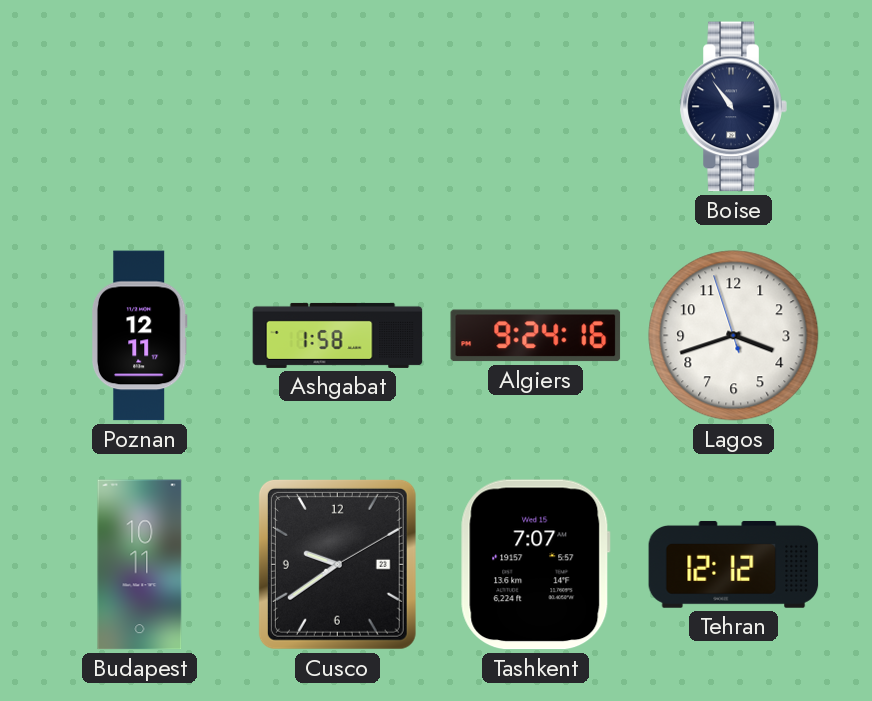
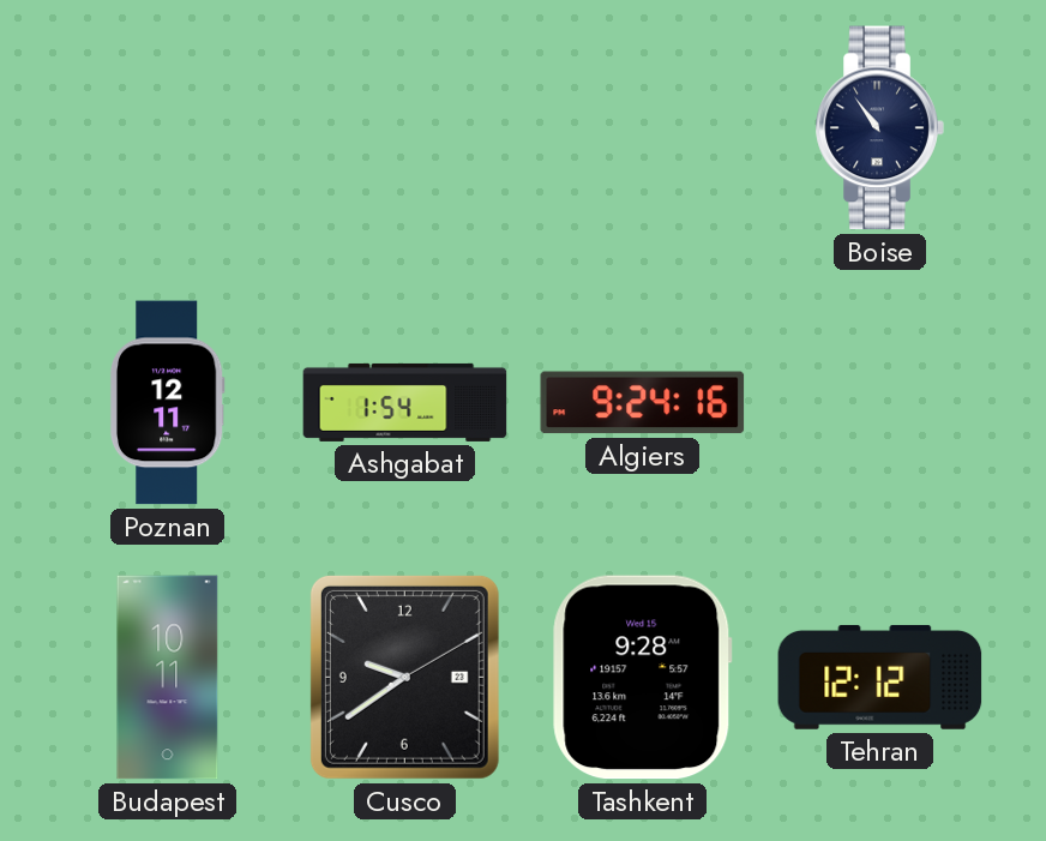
Ashgabat: 1:58 -> 1:54
Lagos: 3:41 -> none
Tashkent: 7:07 -> 9:28
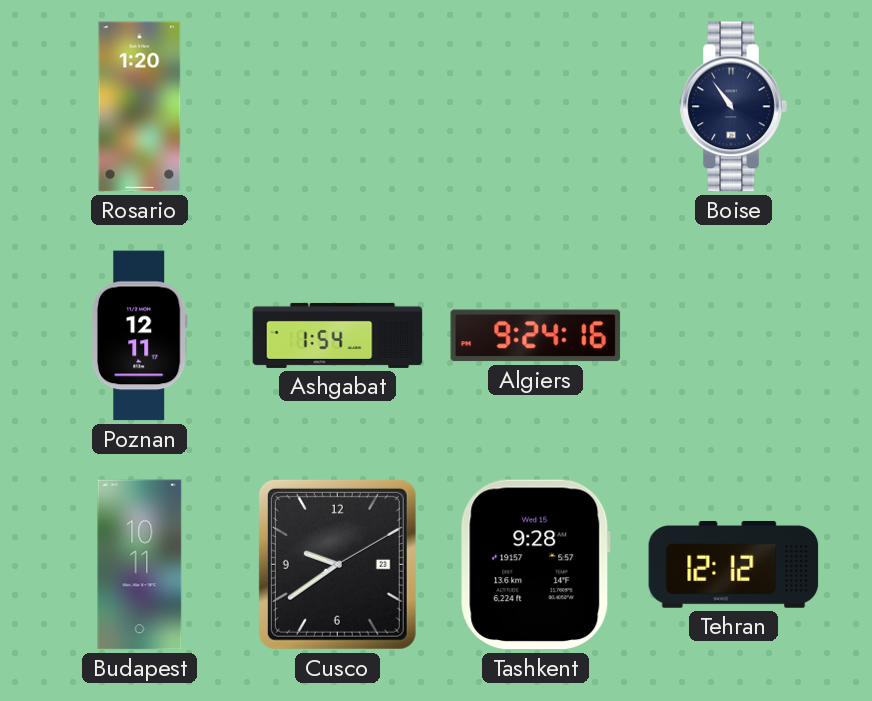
Rosario: none -> 1:20
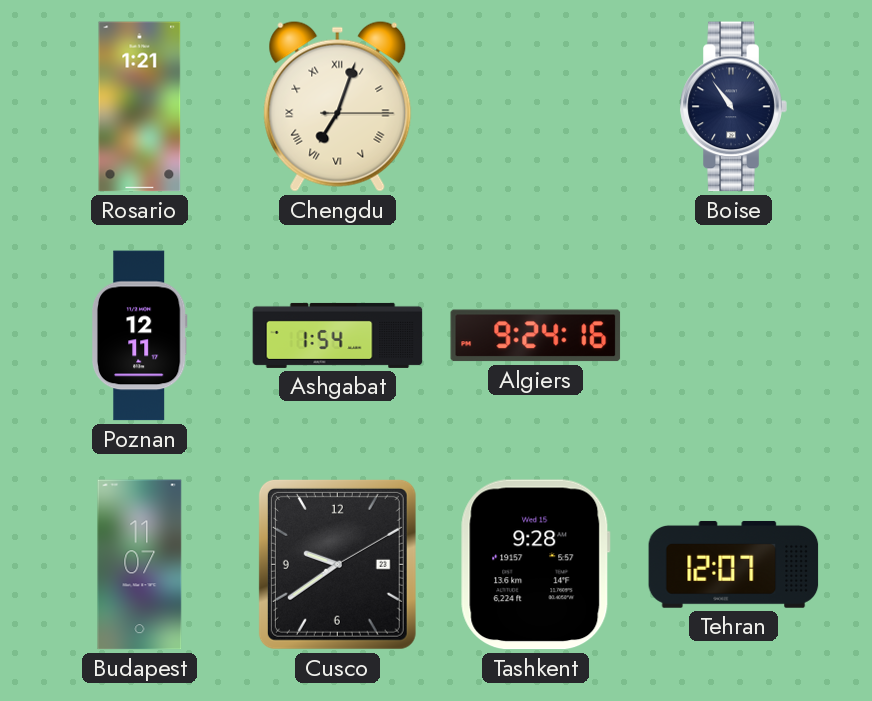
Rosario: 1:20 -> 1:21
Chengdu: none -> 7:03
Budapest: 10:11 -> 11:07
Tehran: 12:12 -> 12:07
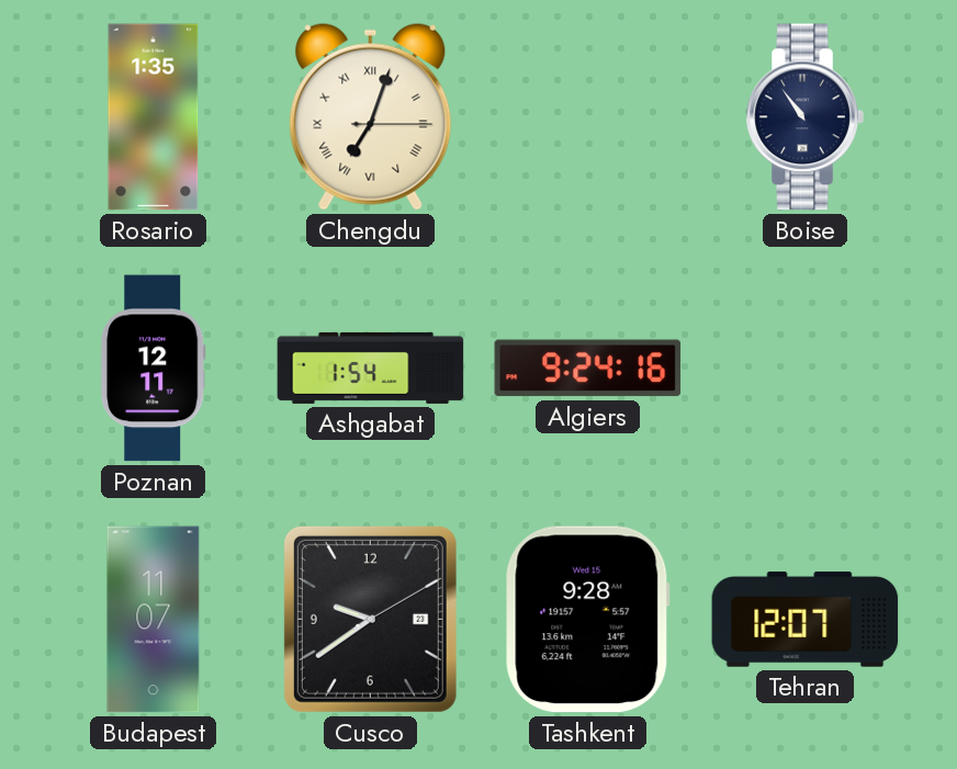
Rosario: 1:21 -> 1:35
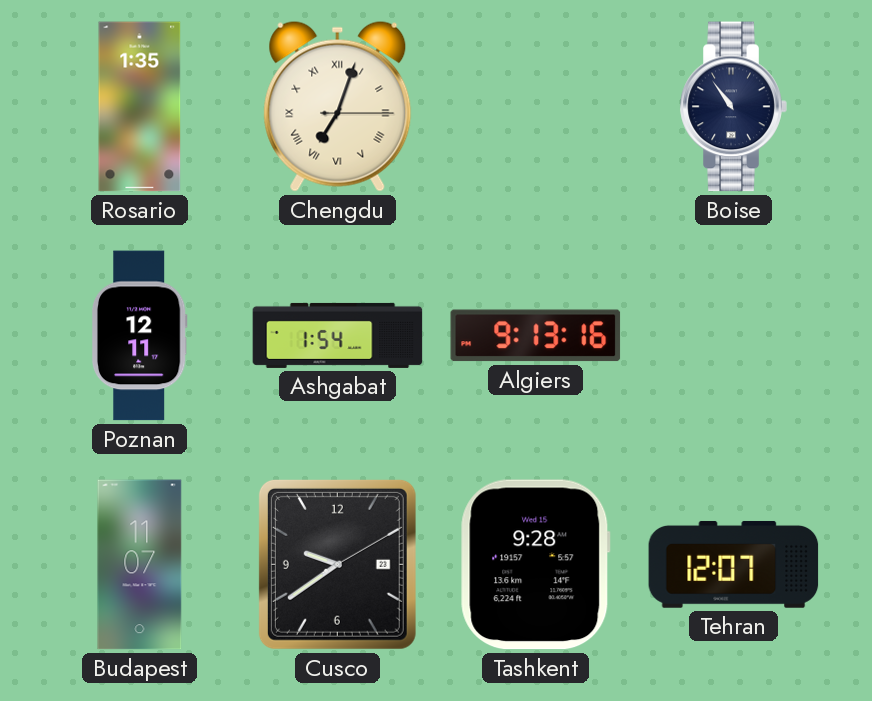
Algiers: 9:24 -> 9:13
